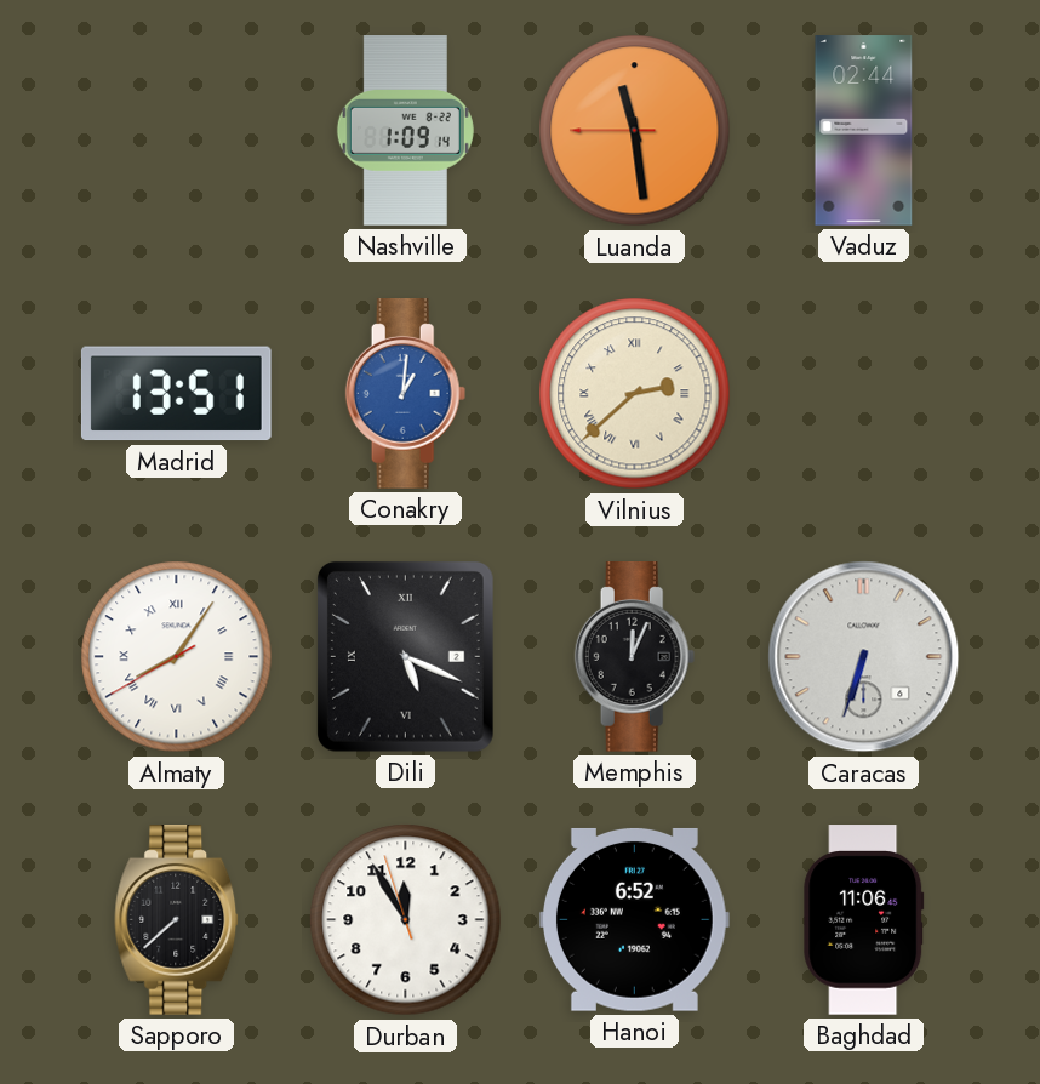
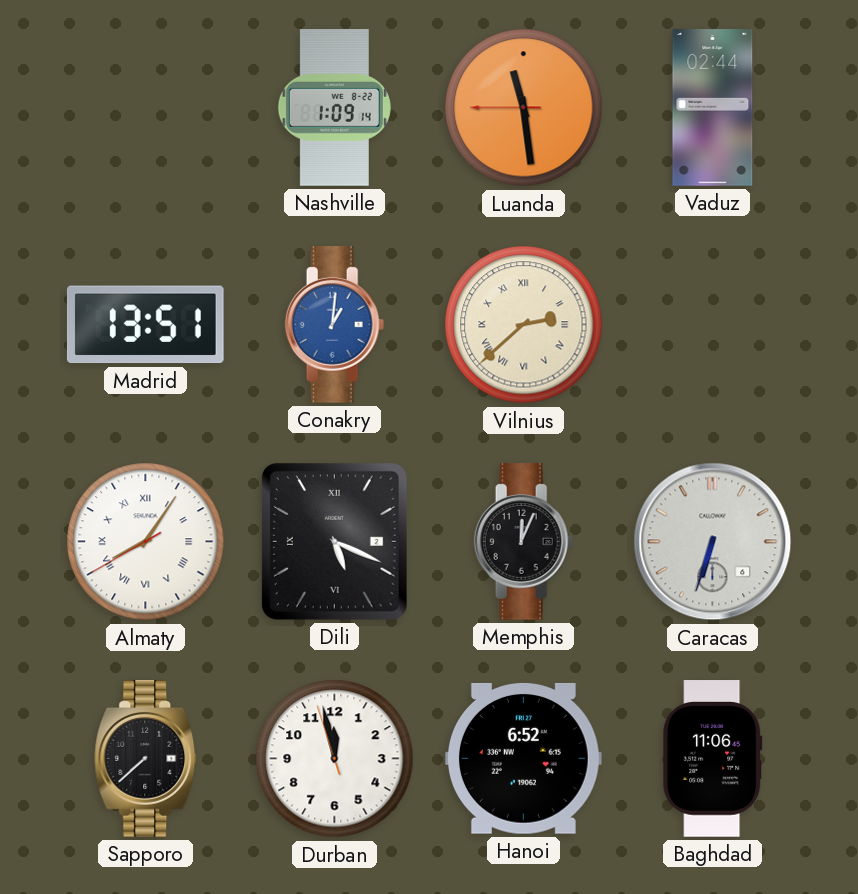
Durban: 11:54 -> 11:57
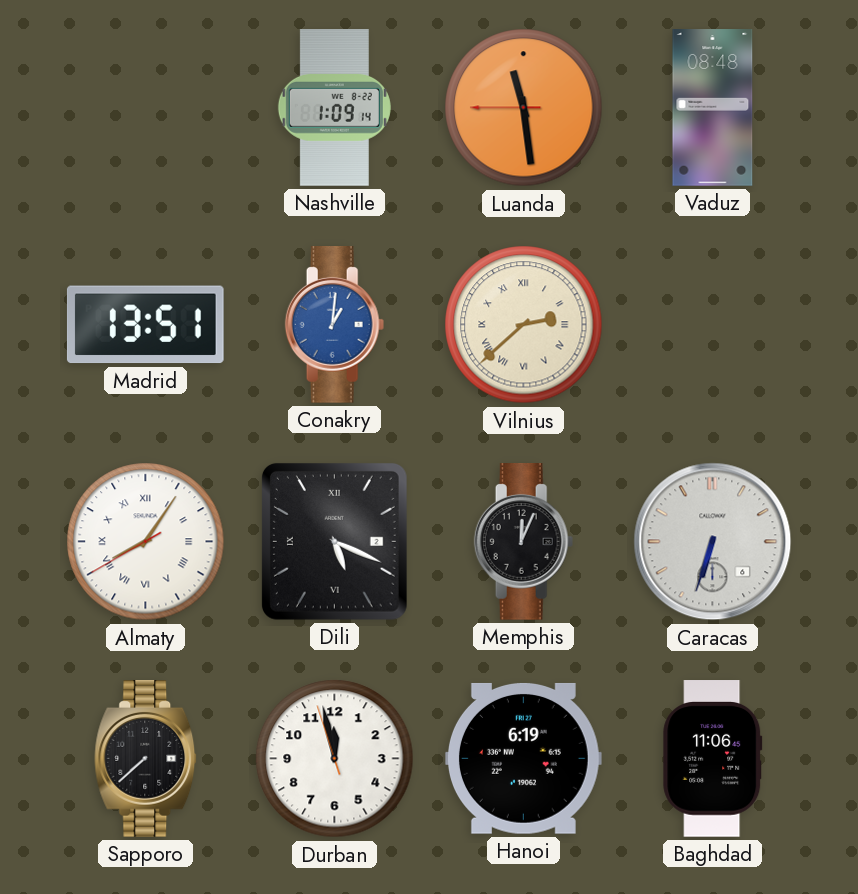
Vaduz: 02:44 -> 08:48
Hanoi: 6:52 -> 6:19
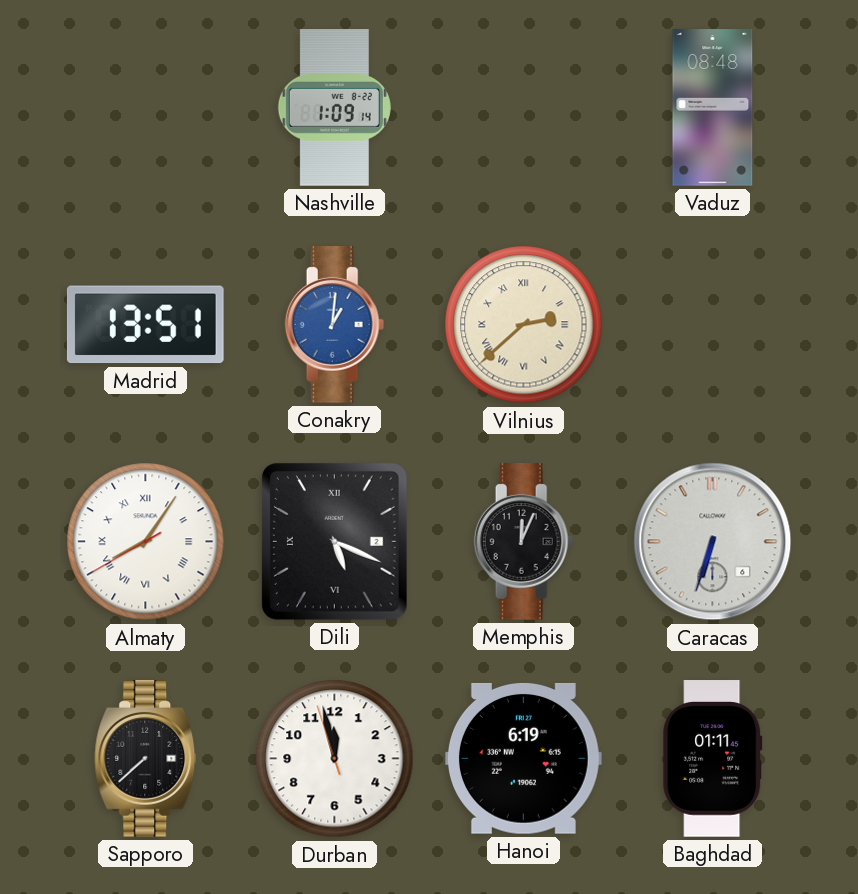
Luanda: 11:28 -> none
Baghdad: 11:06 -> 01:11
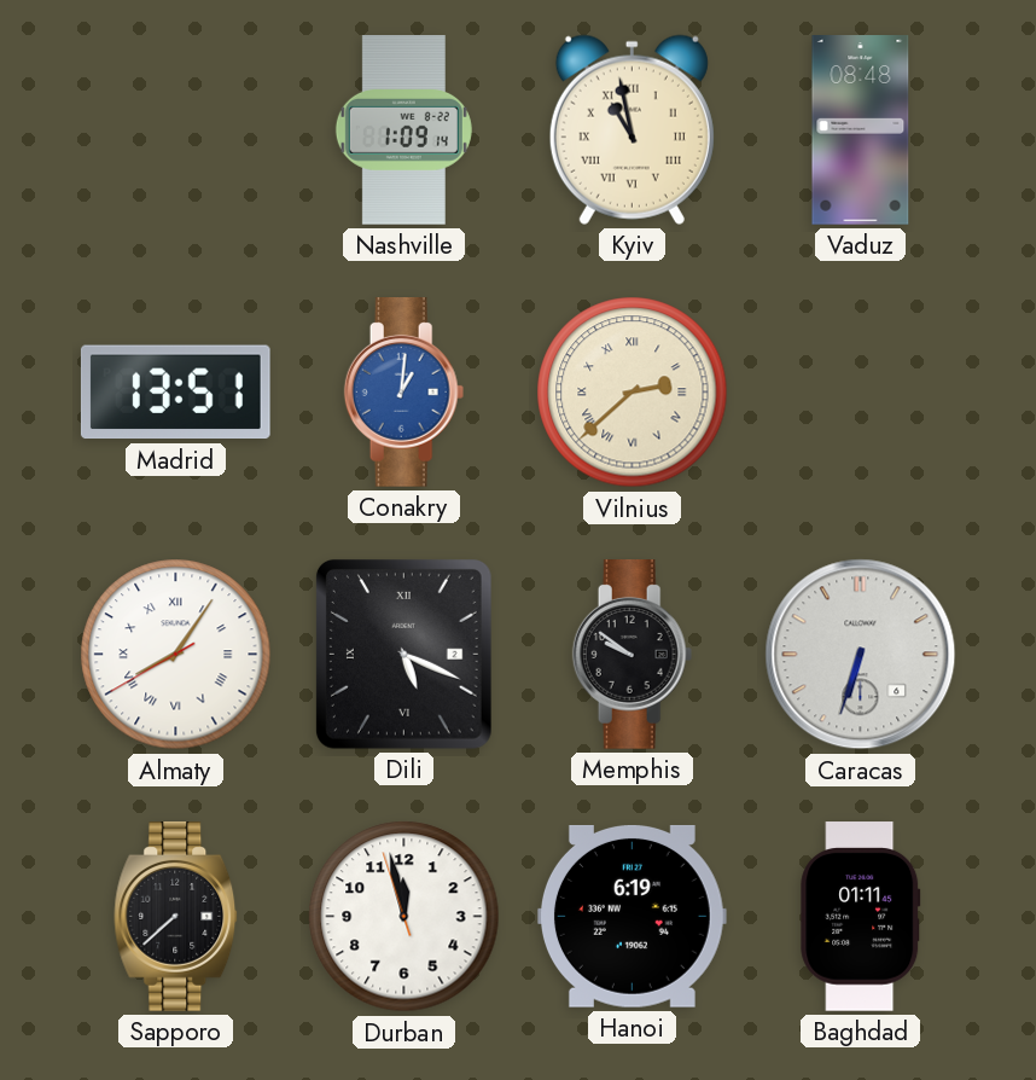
Kyiv: none -> 10:58
Memphis: 12:04 -> 9:51
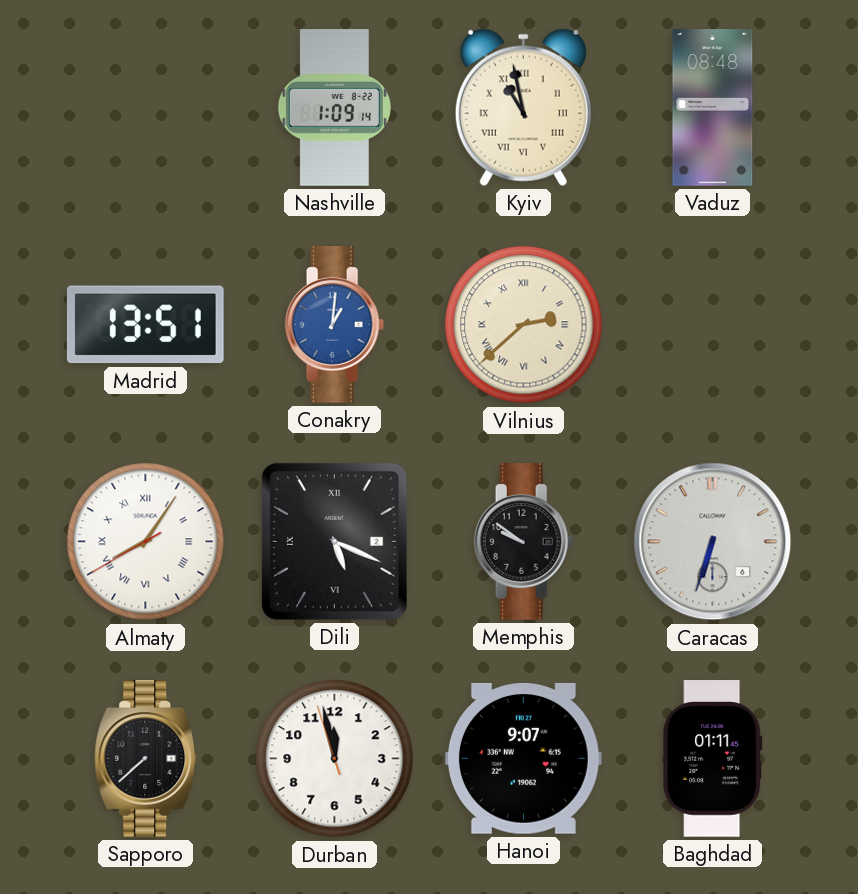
Hanoi: 6:19 -> 9:07
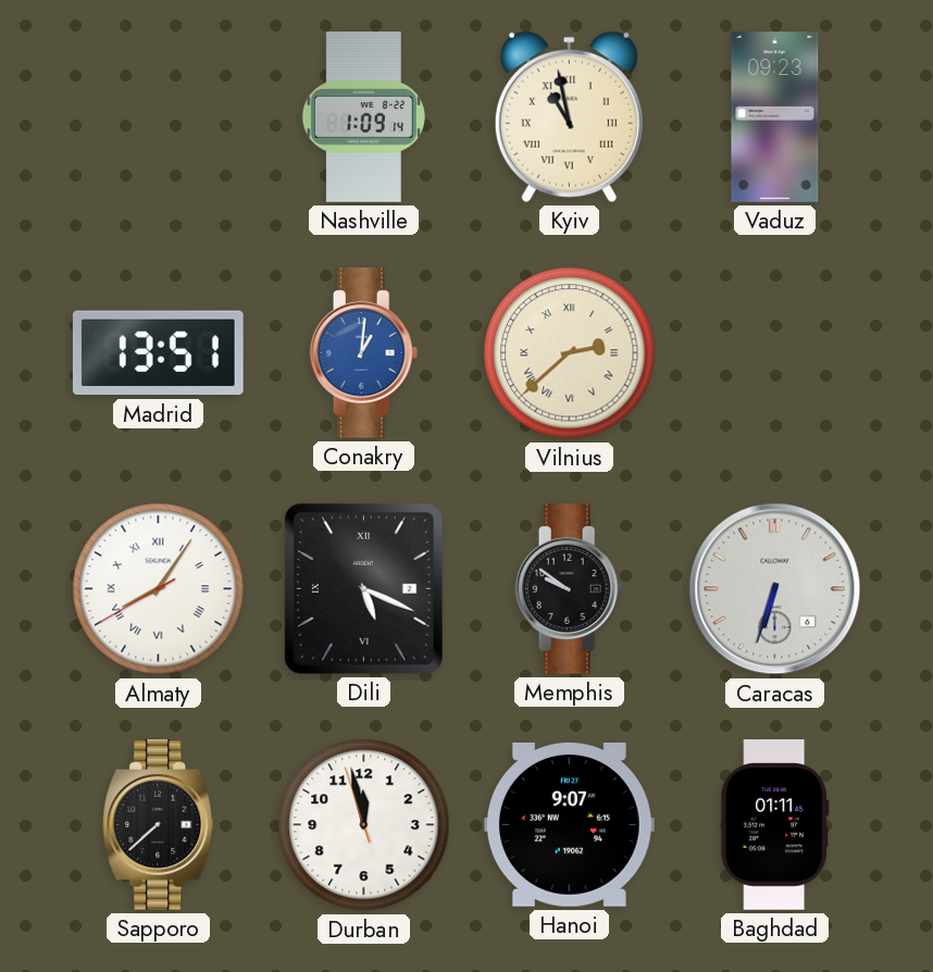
Vaduz: 08:48 -> 09:23
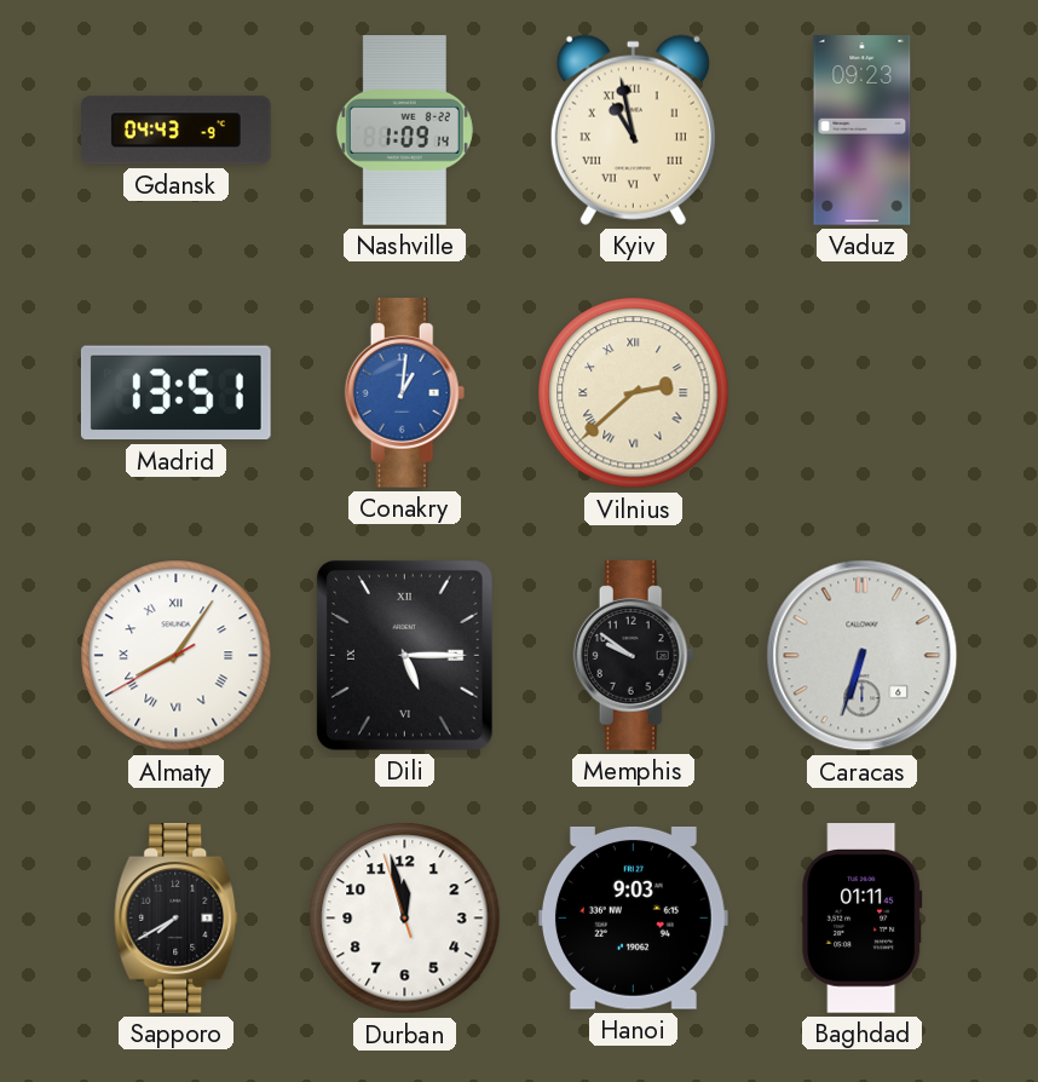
Gdansk: none -> 04:43
Dili: 5:19 -> 5:15
Sapporo: 7:38 -> 7:40
Hanoi: 9:07 -> 9:03
